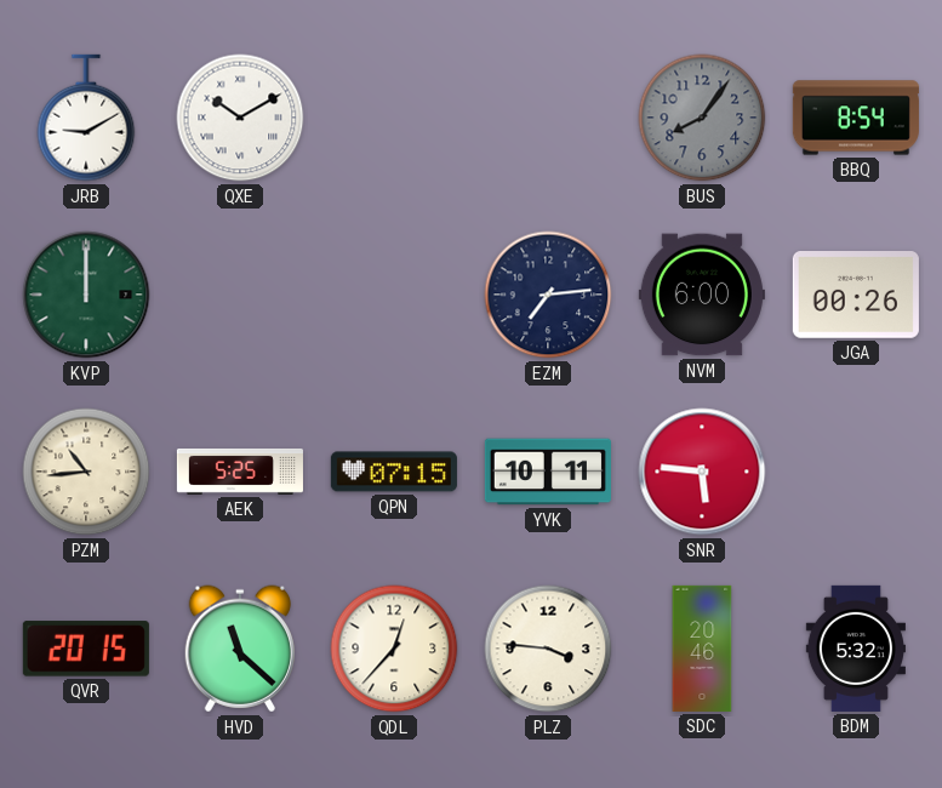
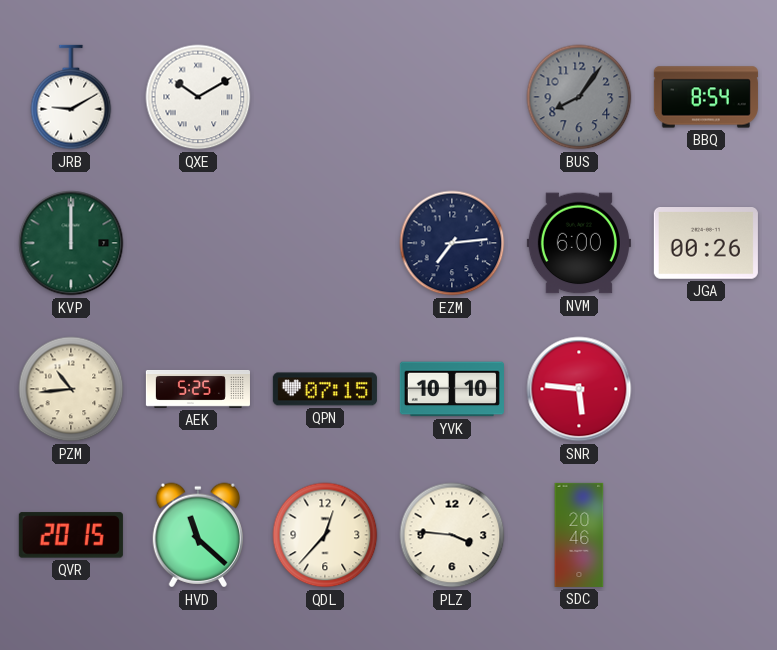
YVK: 10:11 -> 10:10
BDM: 5:32 -> none
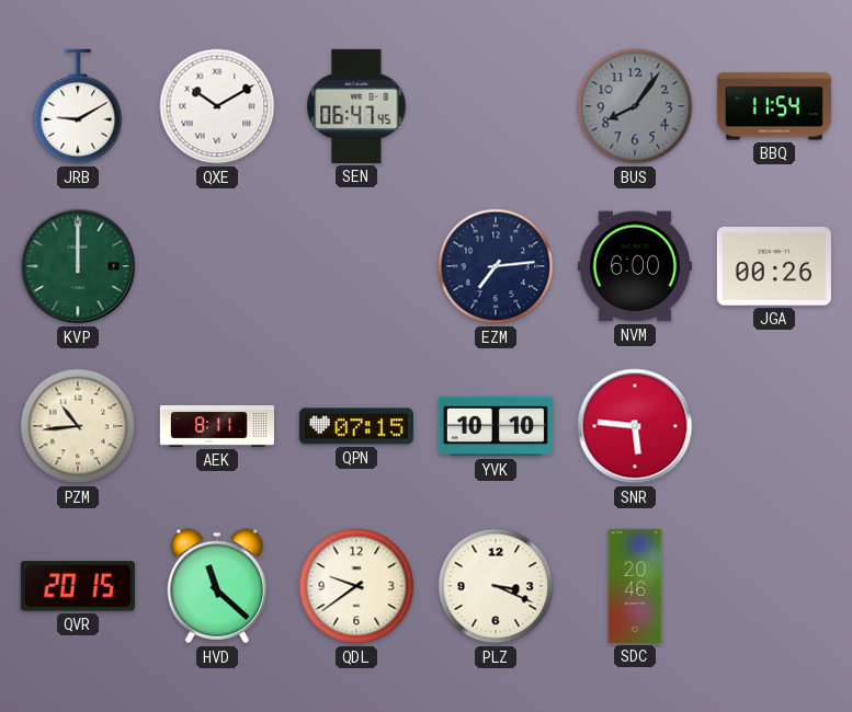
SEN: none -> 06:47
BBQ: 8:54 -> 11:54
AEK: 5:25 -> 8:11
QDL: 12:37 -> 9:39
PLZ: 3:46 -> 3:19
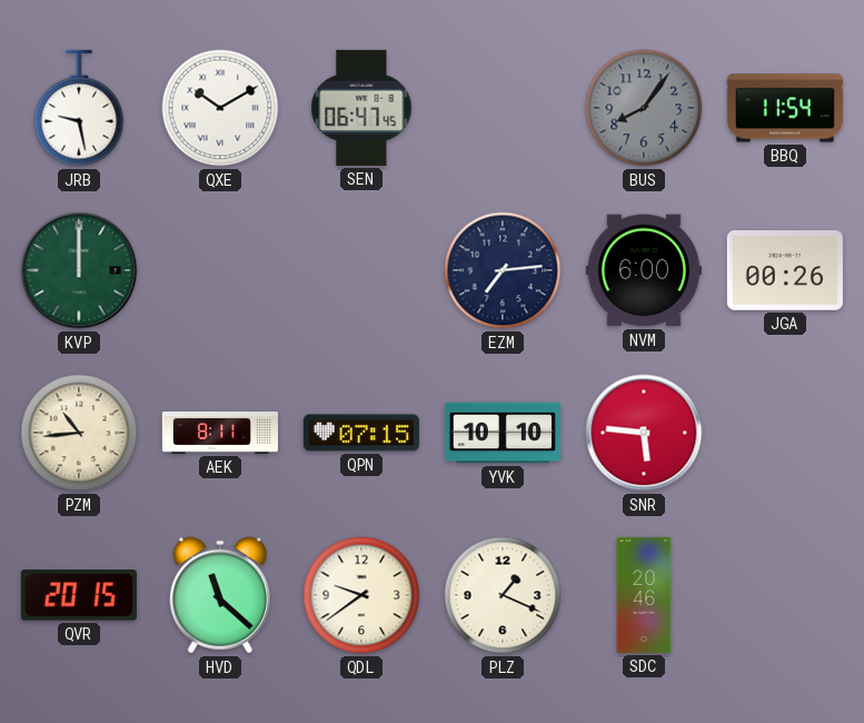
JRB: 9:10 -> 9:28
PLZ: 3:19 -> 1:19
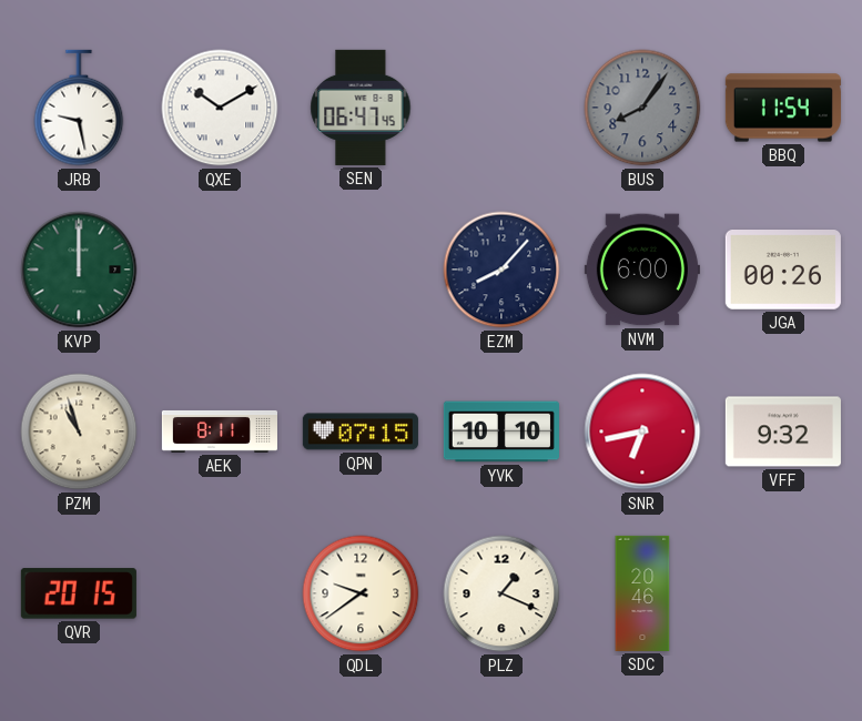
EZM: 7:14 -> 8:07
PZM: 10:44 -> 10:57
SNR: 5:46 -> 6:43
VFF: none -> 9:32
HVD: 11:22 -> none
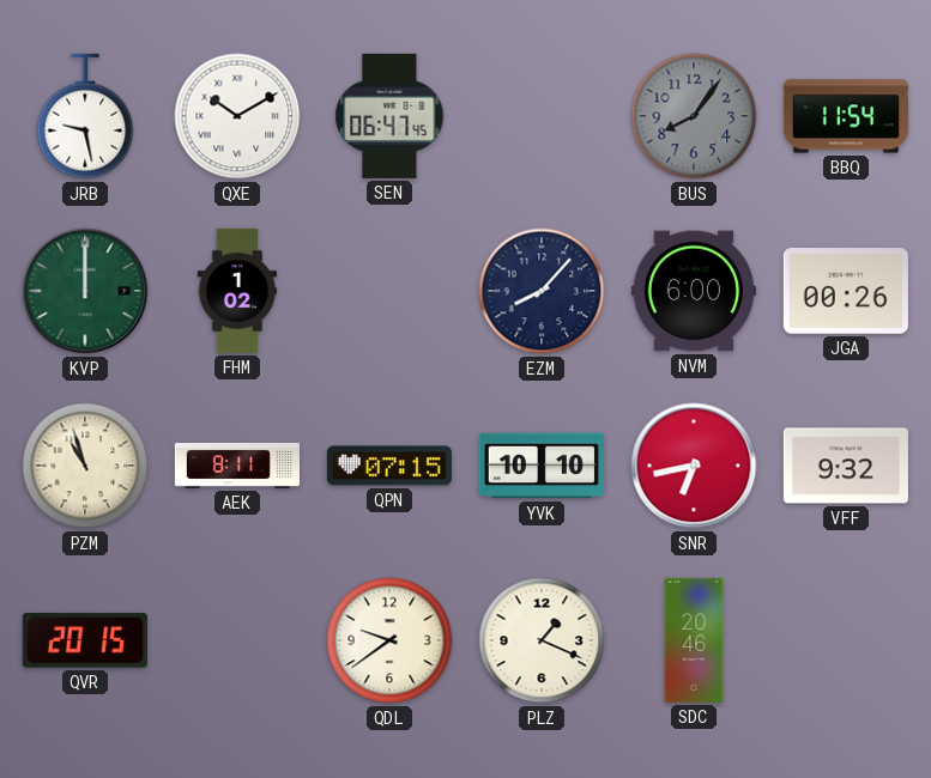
FHM: none -> 1:02
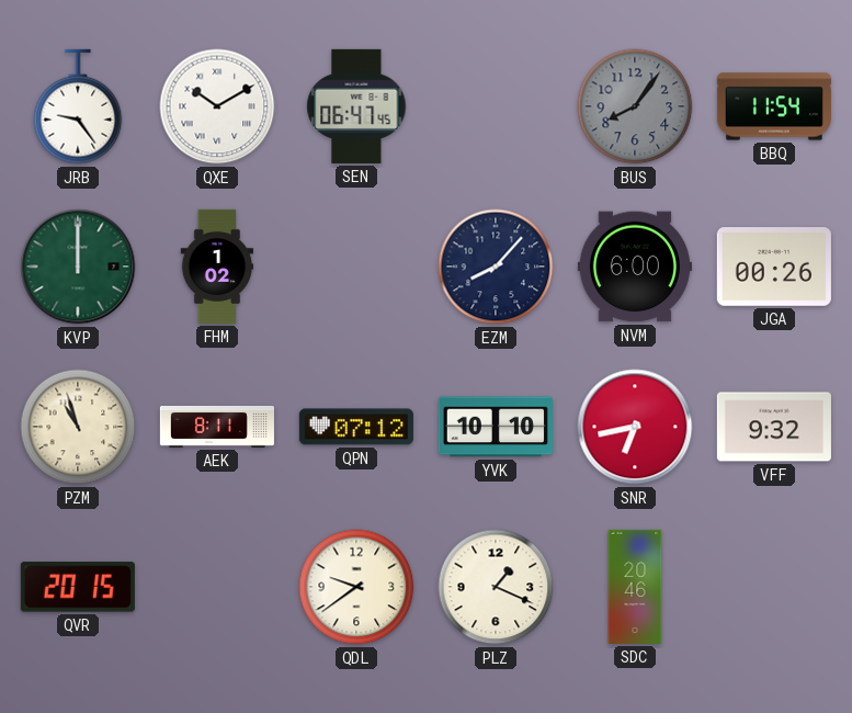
JRB: 9:28 -> 9:24
QPN: 07:15 -> 07:12
